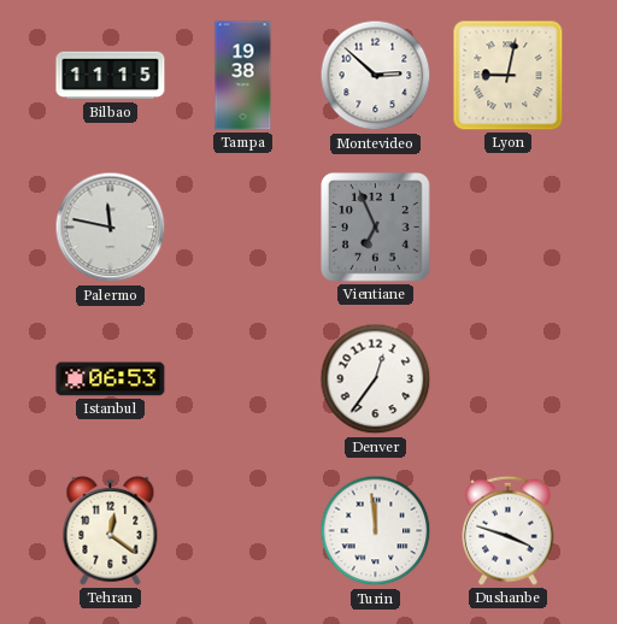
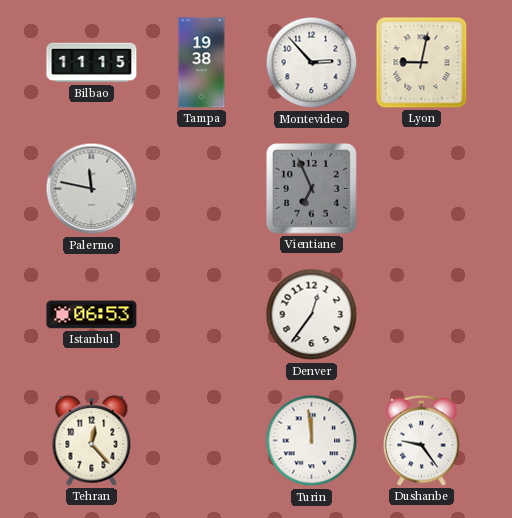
Montevideo: 2:52 -> 2:53
Tehran: 12:21 -> 12:23
Dushanbe: 3:48 -> 9:24
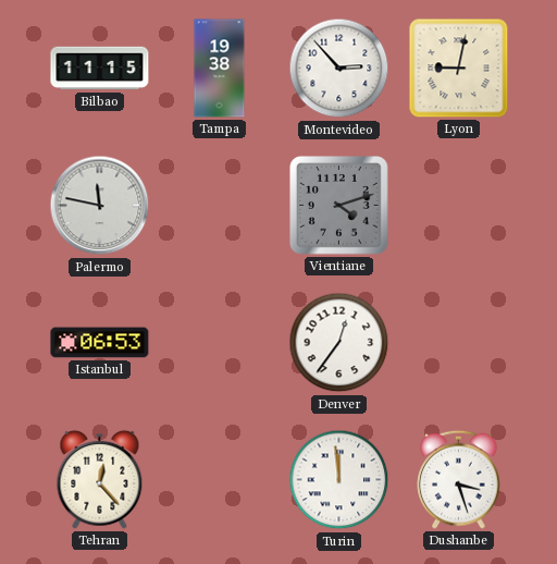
Vientiane: 6:56 -> 4:12
Dushanbe: 9:24 -> 3:27
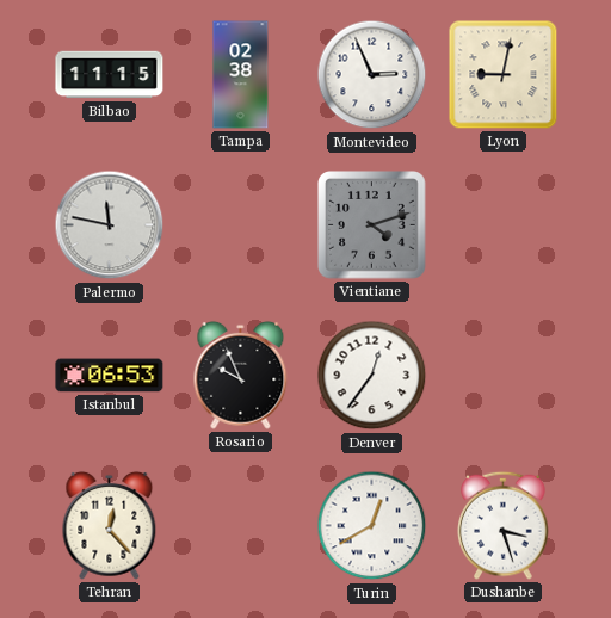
Tampa: 19:38 -> 02:38
Montevideo: 2:53 -> 2:56
Rosario: none -> 9:56
Turin: 11:59 -> 12:40
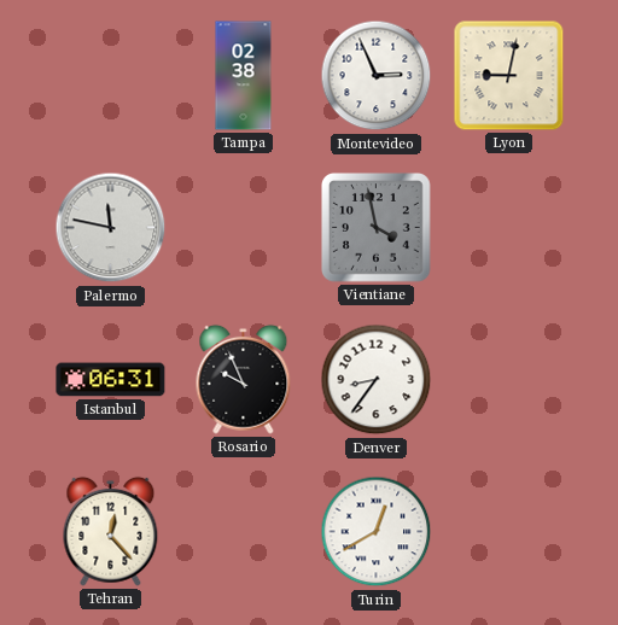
Bilbao: 11:15 -> none
Vientiane: 4:12 -> 3:58
Istanbul: 06:53 -> 06:31
Denver: 12:36 -> 8:36
Dushanbe: 3:27 -> none
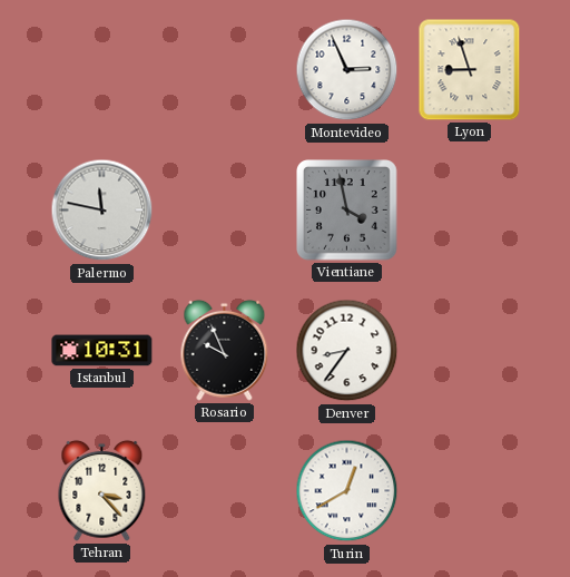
Tampa: 02:38 -> none
Lyon: 9:02 -> 8:57
Istanbul: 06:31 -> 10:31
Tehran: 12:23 -> 3:23
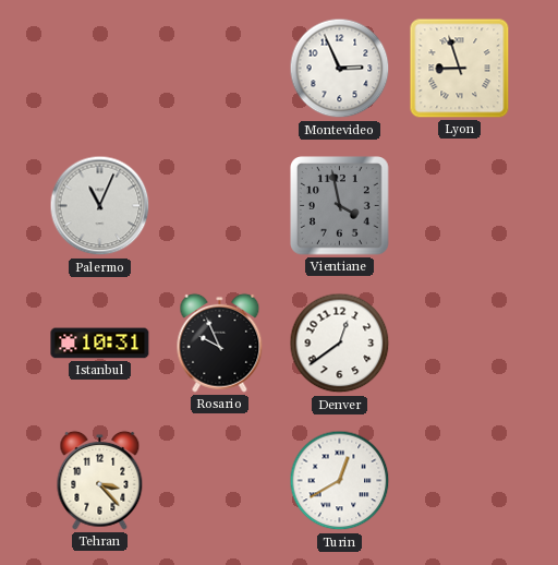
Palermo: 11:47 -> 11:04
Denver: 8:36 -> 12:39
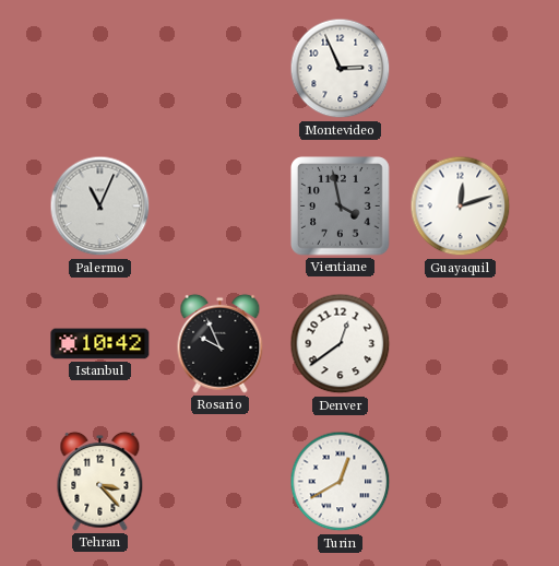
Lyon: 8:57 -> none
Guayaquil: none -> 12:12
Istanbul: 10:31 -> 10:42
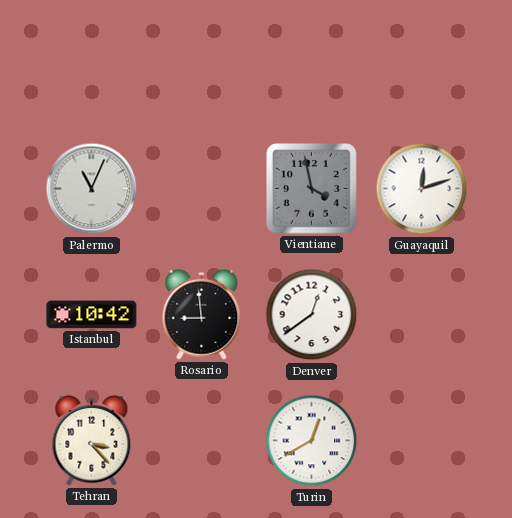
Montevideo: 2:56 -> none
Rosario: 9:56 -> 8:59
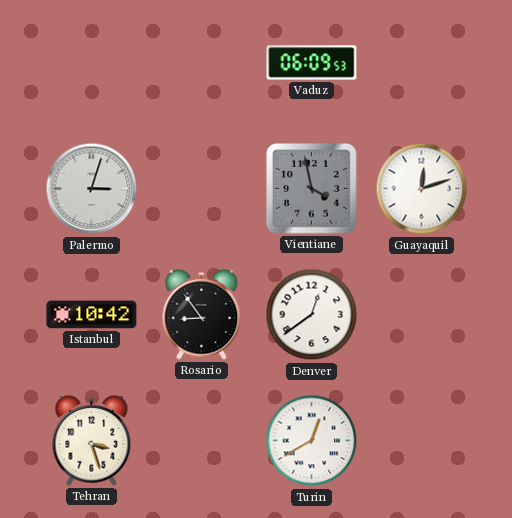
Vaduz: none -> 06:09
Palermo: 11:04 -> 3:03
Rosario: 8:59 -> 8:54
Tehran: 3:23 -> 3:27
